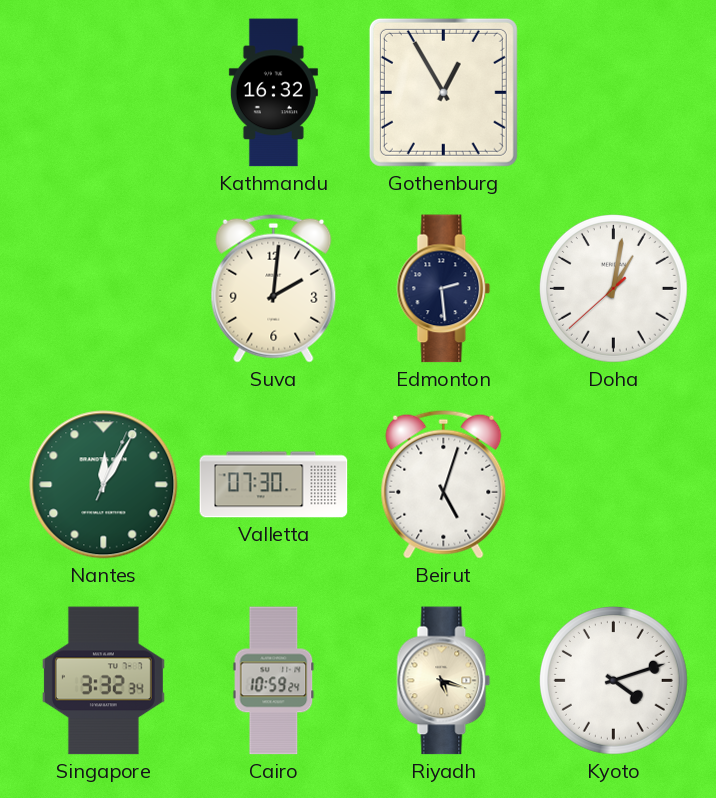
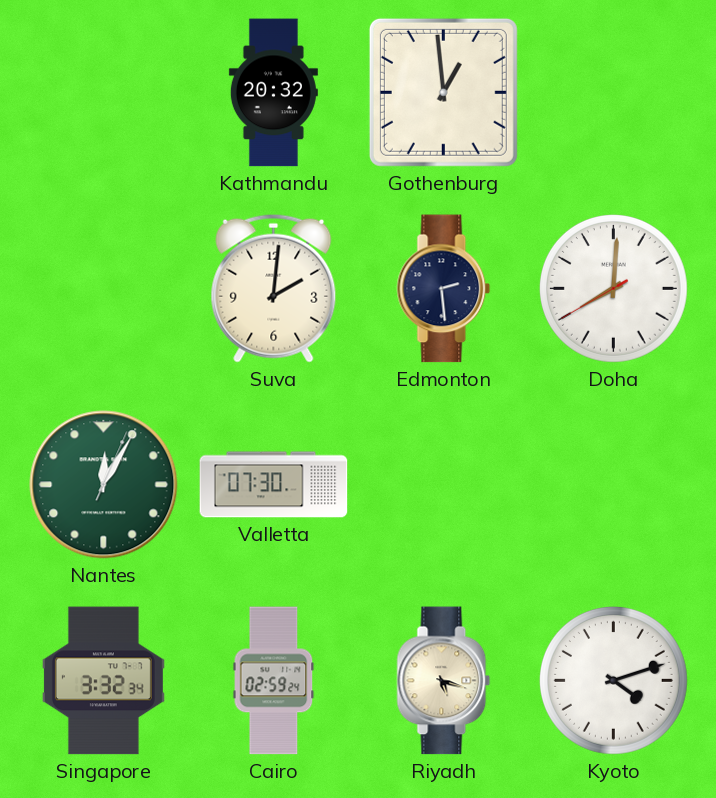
Kathmandu: 16:32 -> 20:32
Gothenburg: 12:55 -> 12:59
Doha: 1:01 -> 8:00
Beirut: 5:03 -> none
Cairo: 10:59 -> 02:59
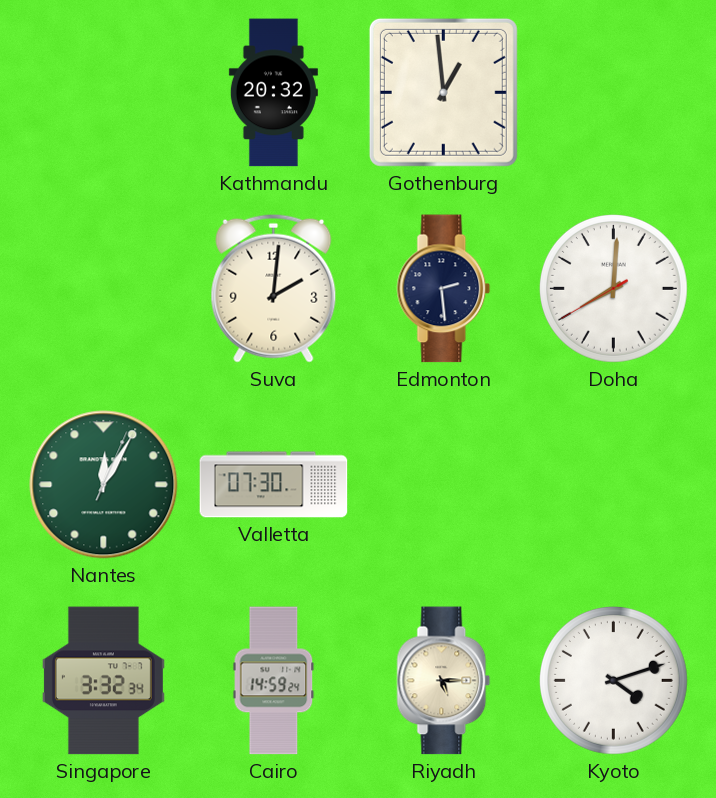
Cairo: 02:59 -> 14:59
Riyadh: 5:18 -> 5:15
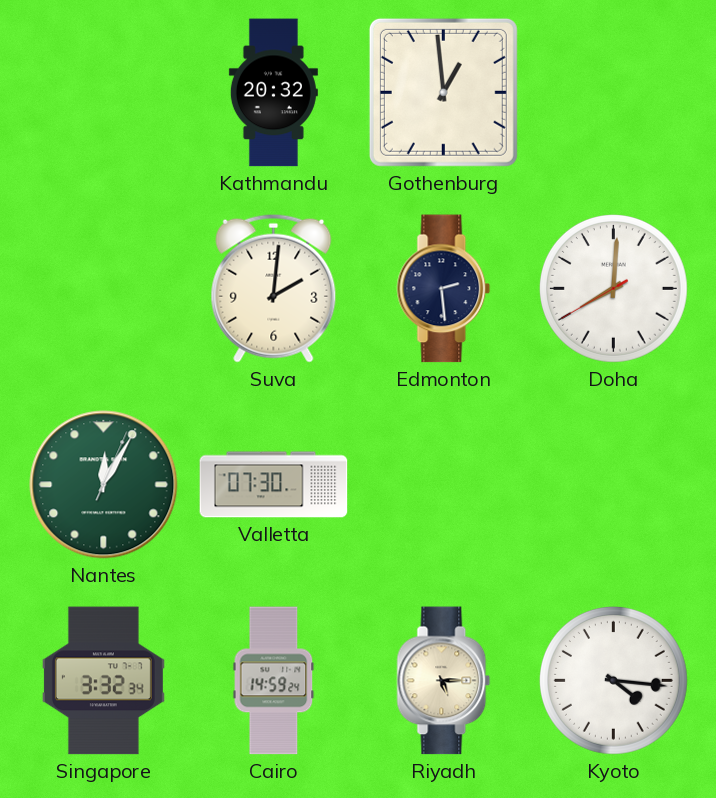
Kyoto: 4:12 -> 4:16
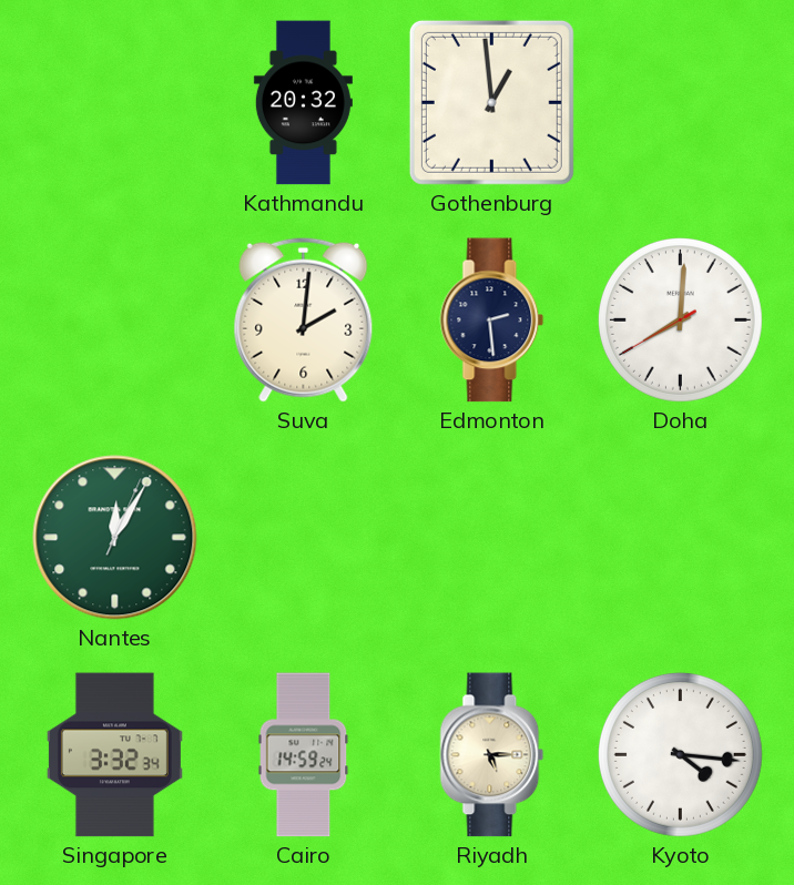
Valletta: 07:30 -> none
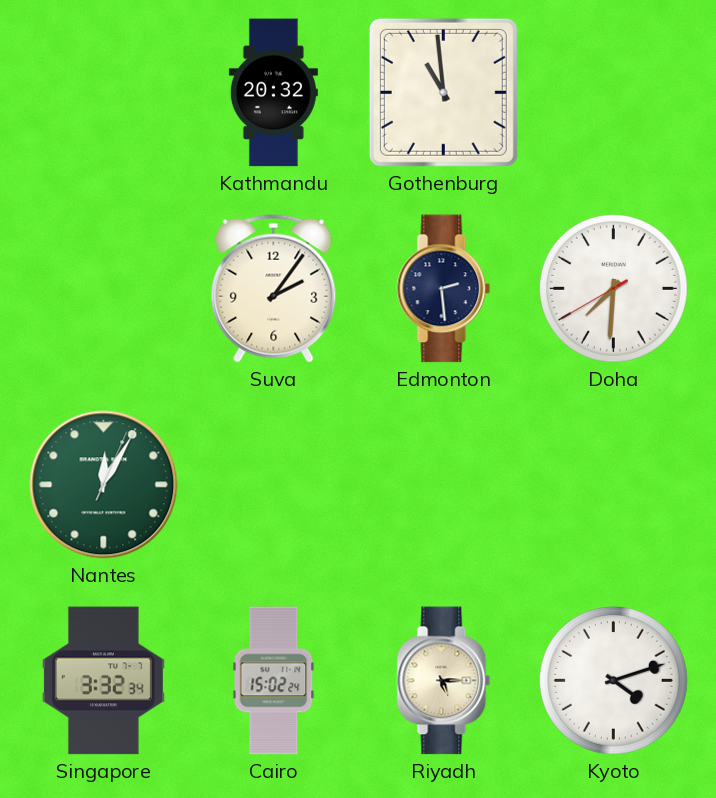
Gothenburg: 12:59 -> 10:59
Suva: 2:01 -> 2:06
Doha: 8:00 -> 7:30
Cairo: 14:59 -> 15:02
Kyoto: 4:16 -> 4:12
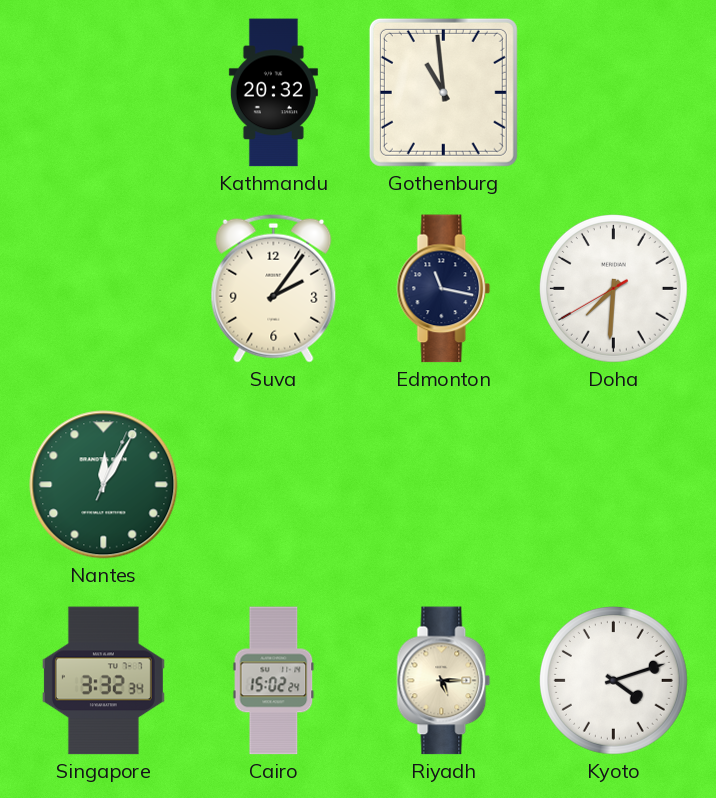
Edmonton: 2:29 -> 11:17
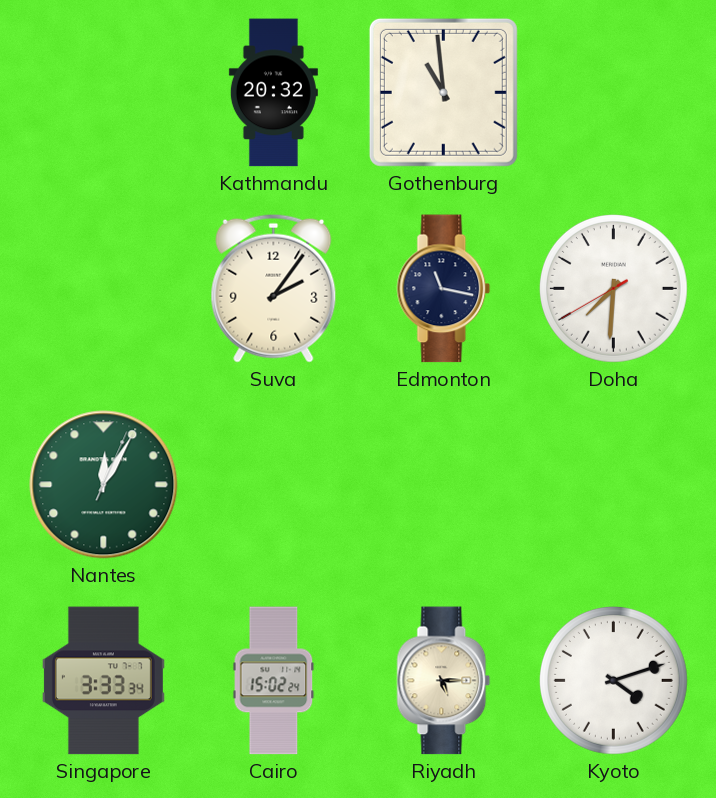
Singapore: 3:32 -> 3:33
